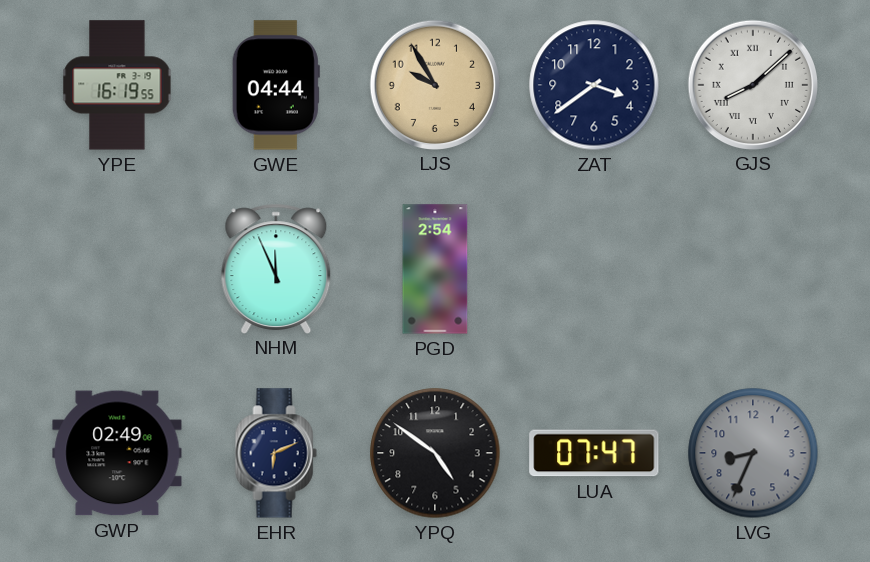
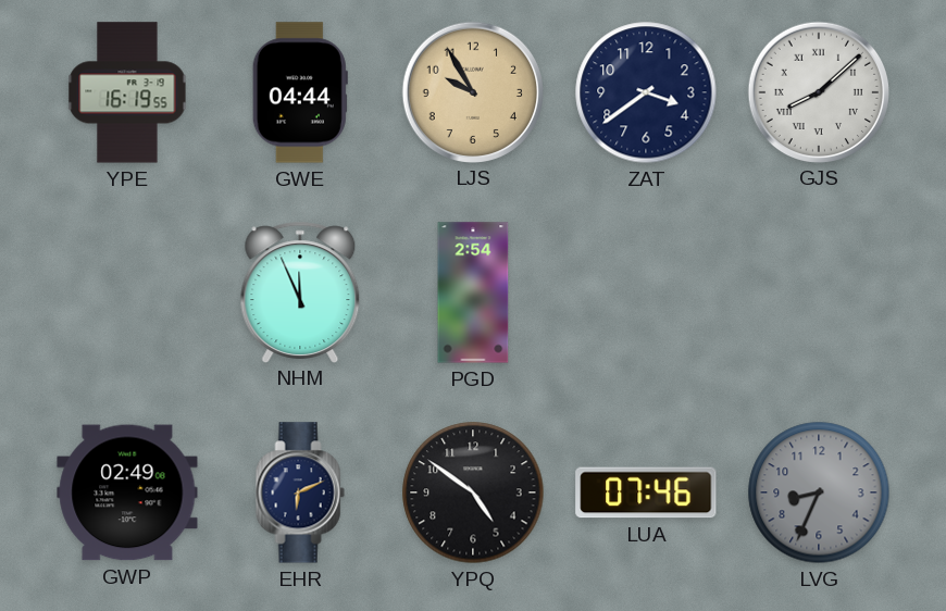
LUA: 07:47 -> 07:46
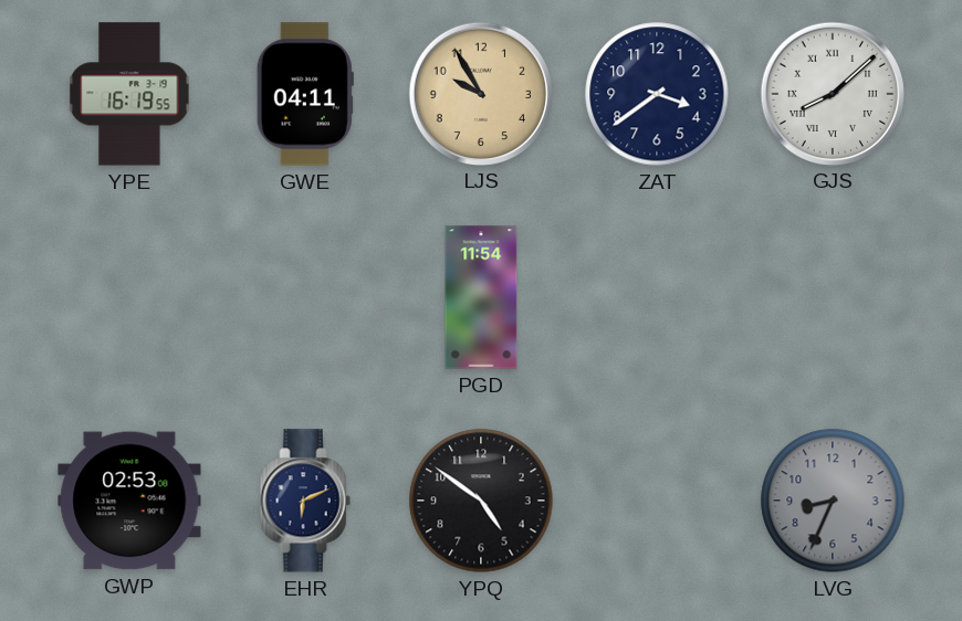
GWE: 04:44 -> 04:11
NHM: 11:56 -> none
PGD: 2:54 -> 11:54
GWP: 02:49 -> 02:53
LUA: 07:46 -> none
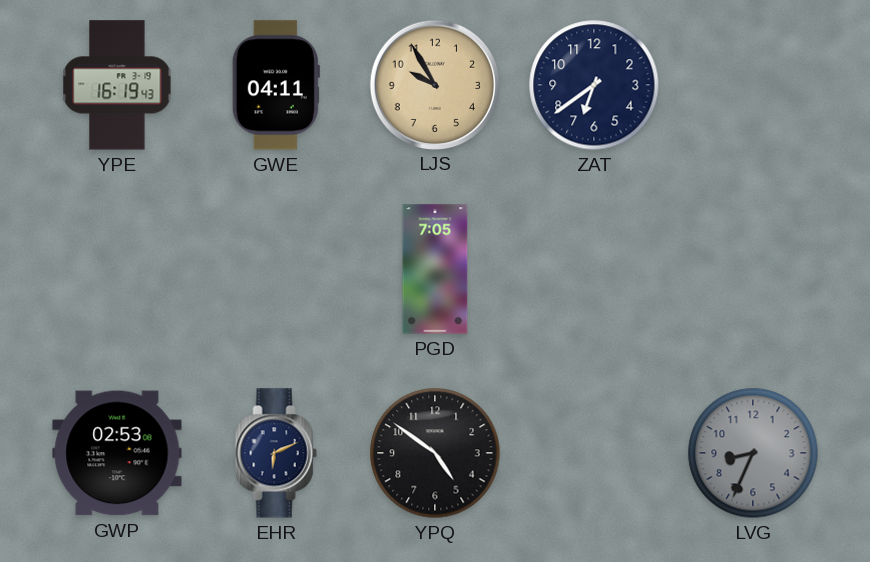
YPE: 16:19:55 -> 16:19:43
ZAT: 3:39 -> 6:39
GJS: 8:08 -> none
PGD: 11:54 -> 7:05
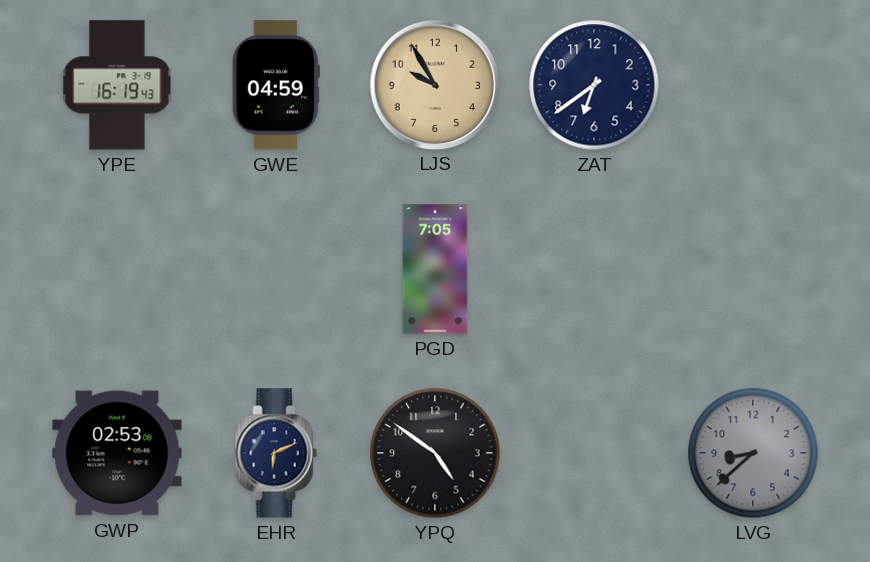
GWE: 04:11 -> 04:59
LVG: 8:34 -> 8:38
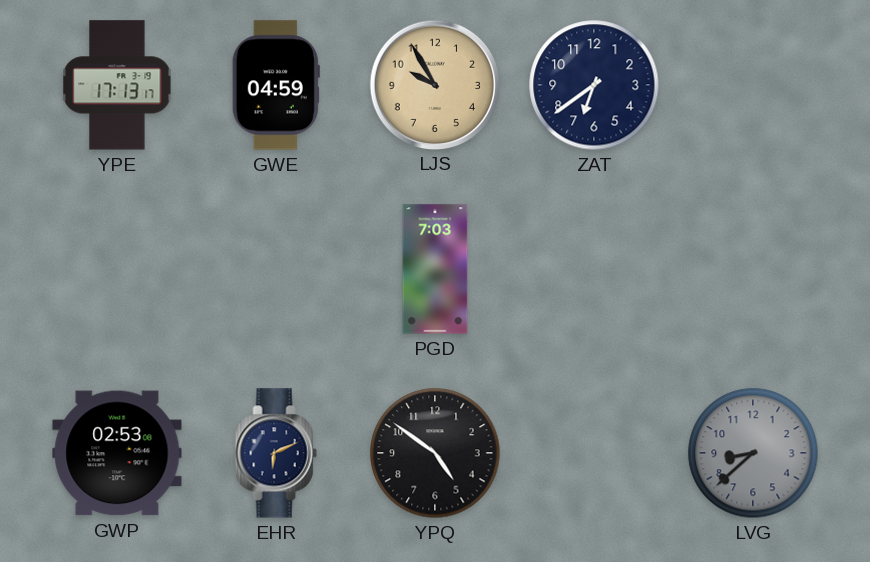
YPE: 16:19 -> 17:13
PGD: 7:05 -> 7:03
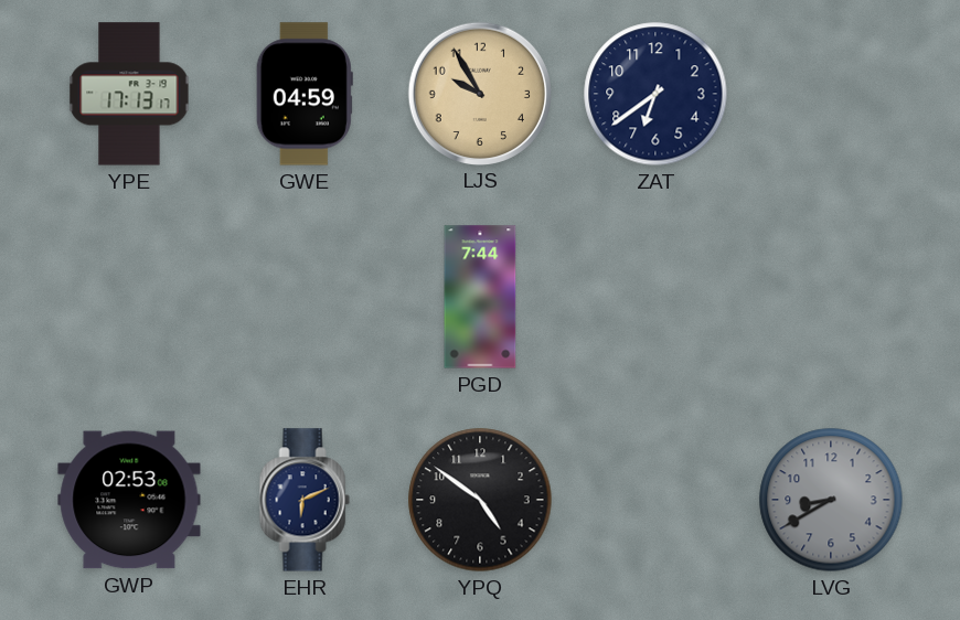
PGD: 7:03 -> 7:44
LVG: 8:38 -> 8:40
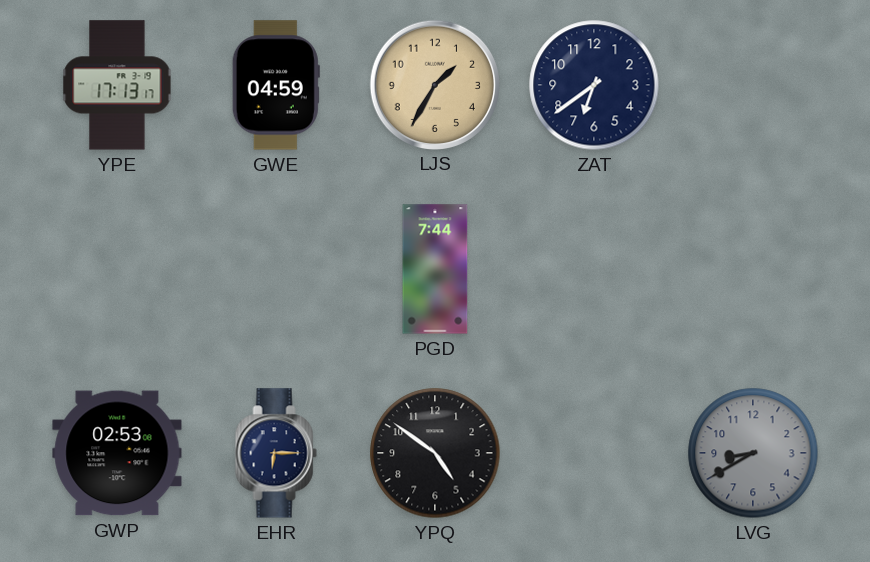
LJS: 9:55 -> 1:35
EHR: 6:11 -> 6:15
